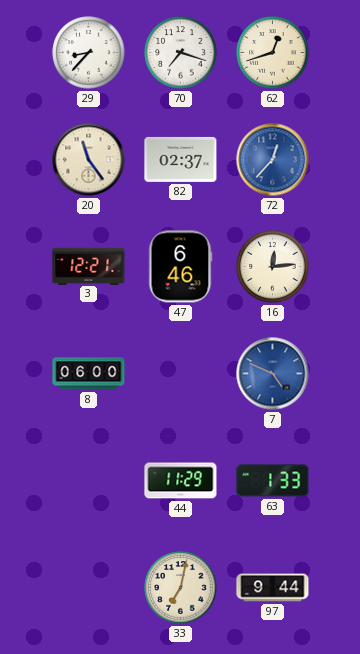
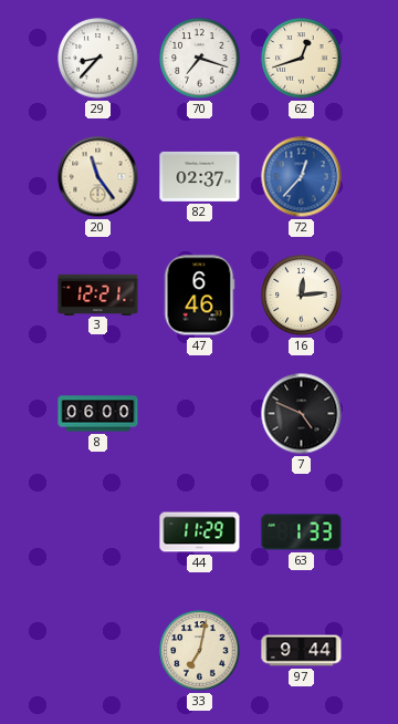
7 dial: blue -> black
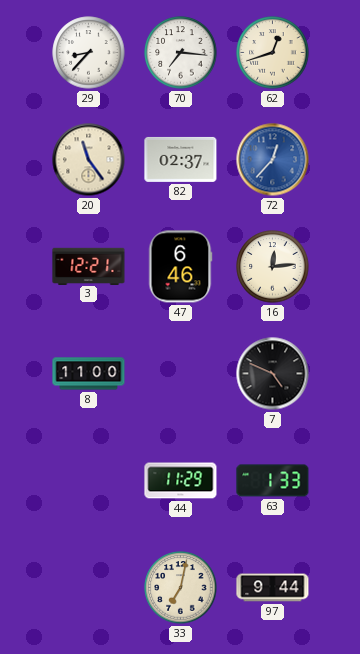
70: 7:18 -> 7:16
8: 06:00 -> 11:00
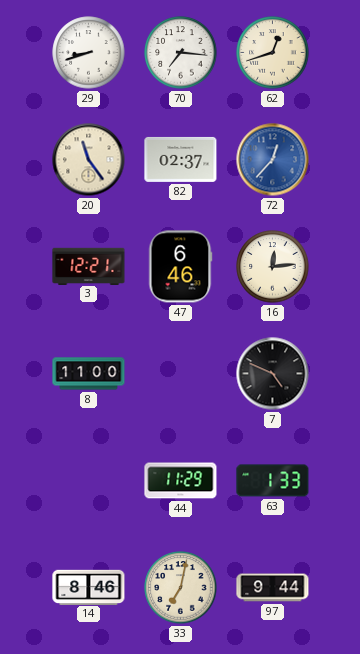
29: 8:37 -> 8:42
14: none -> 8:46
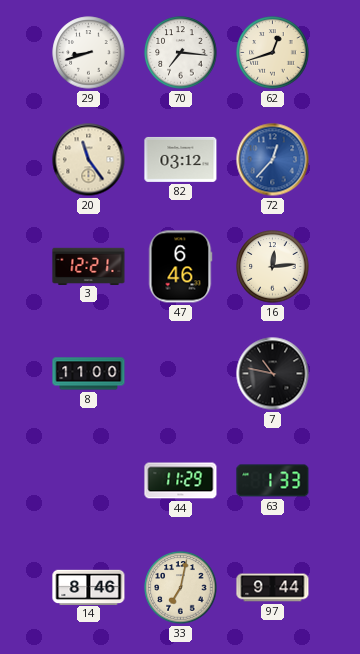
82: 02:37 -> 03:12
7: 4:49 -> 10:47
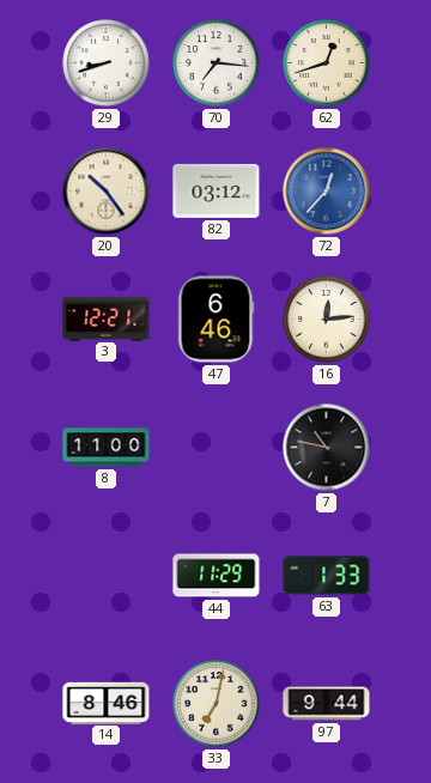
20: 11:24 -> 10:24
